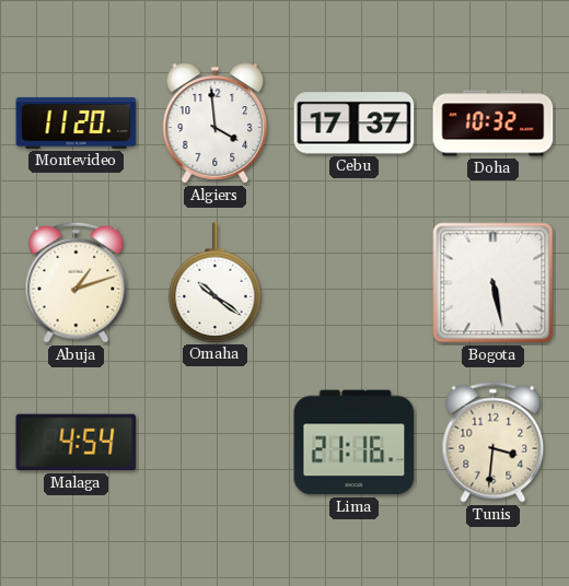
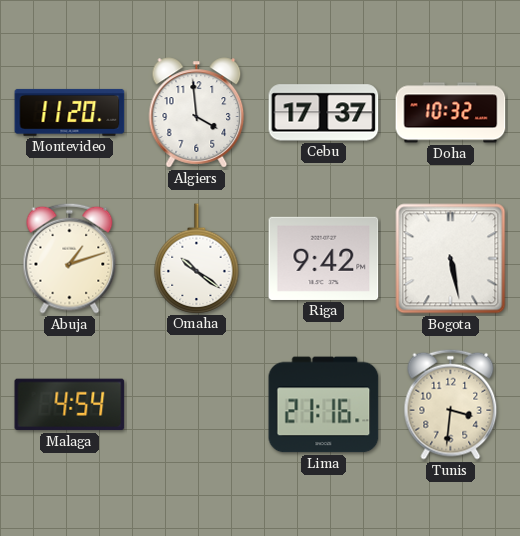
Riga: none -> 9:42
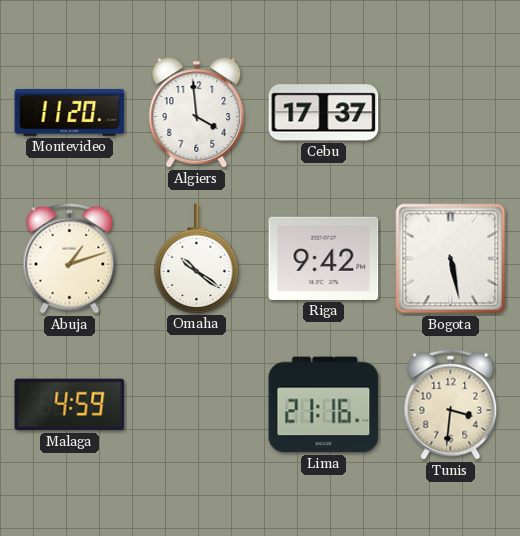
Doha: 10:32 -> none
Malaga: 4:54 -> 4:59
